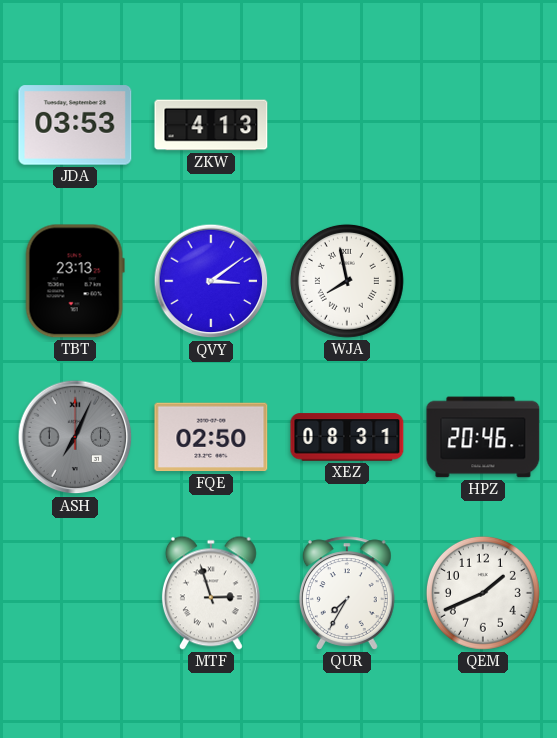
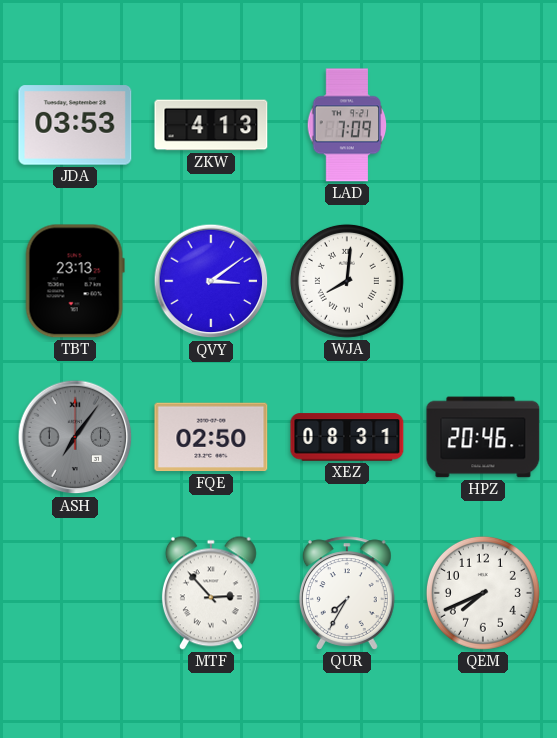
LAD: none -> 7:09
WJA: 7:58 -> 8:01
ASH: 7:04 -> 7:06
MTF: 2:57 -> 2:53
QEM: 1:41 -> 7:41
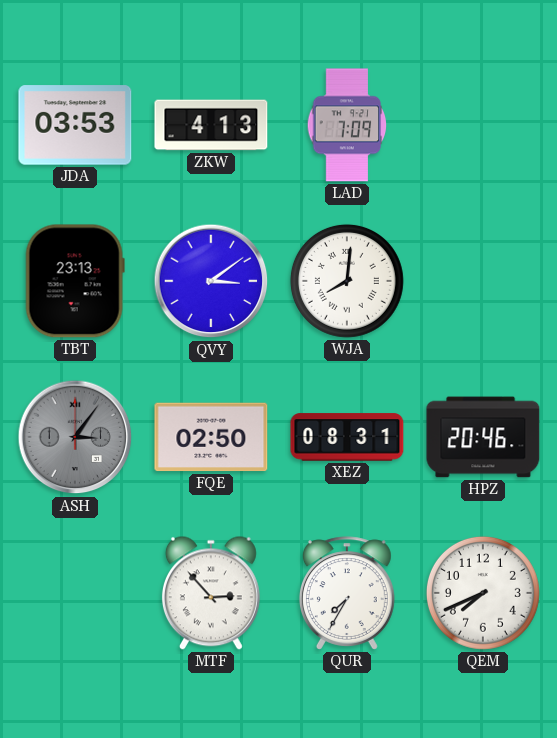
ASH: 7:06 -> 3:06
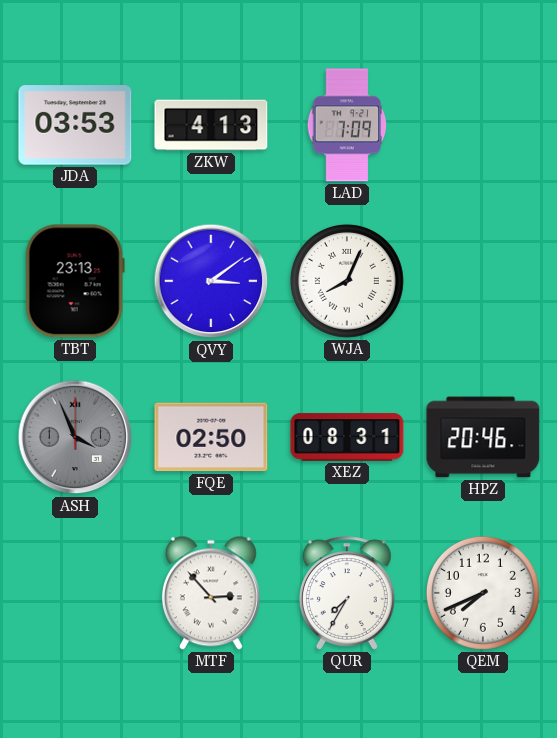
WJA: 8:01 -> 8:04
ASH: 3:06 -> 3:56
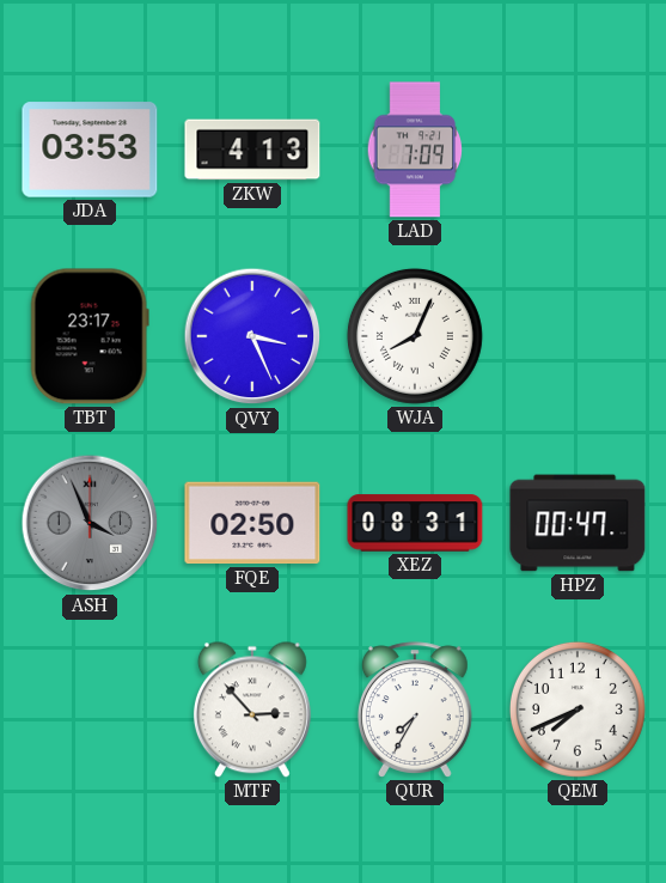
TBT: 23:13 -> 23:17
QVY: 3:09 -> 3:26
HPZ: 20:46 -> 00:47
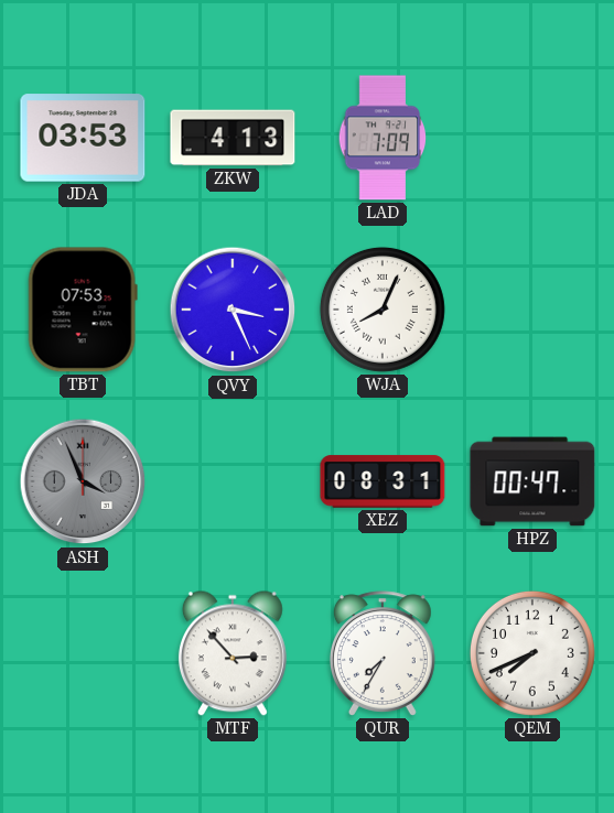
TBT: 23:17 -> 07:53
FQE: 02:50 -> none
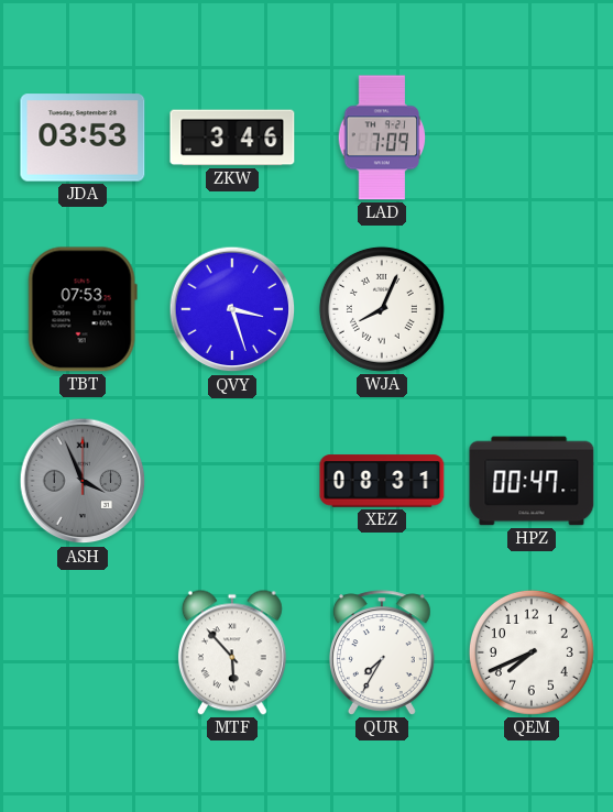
ZKW: 4:13 -> 3:46
QVY: 3:26 -> 3:27
MTF: 2:53 -> 5:53
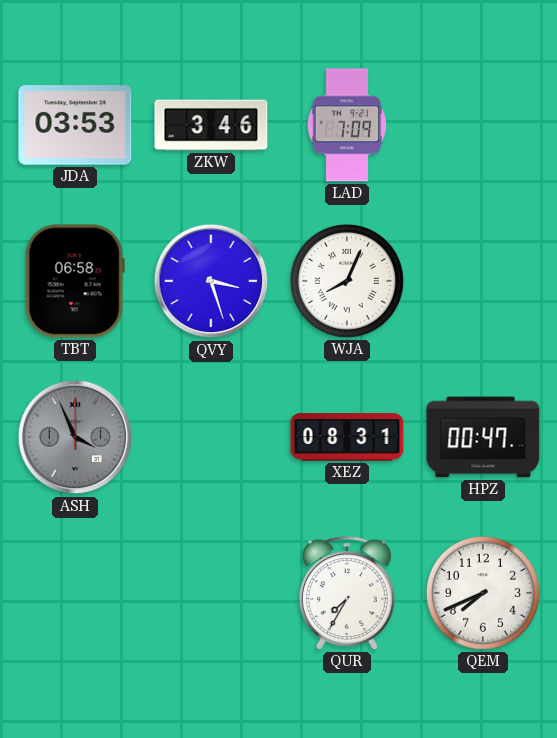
TBT: 07:53 -> 06:58
MTF: 5:53 -> none
